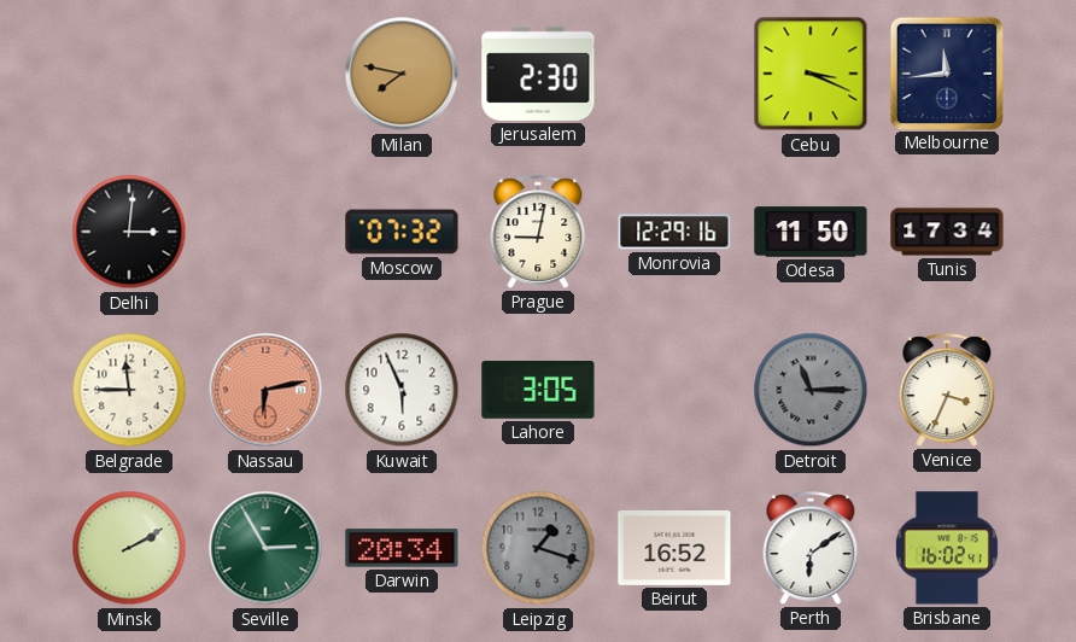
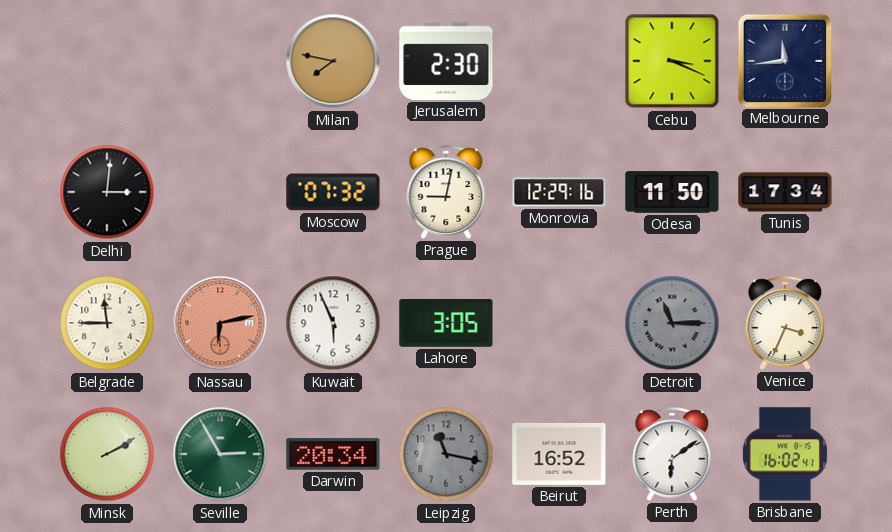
Leipzig: 1:18 -> 11:17
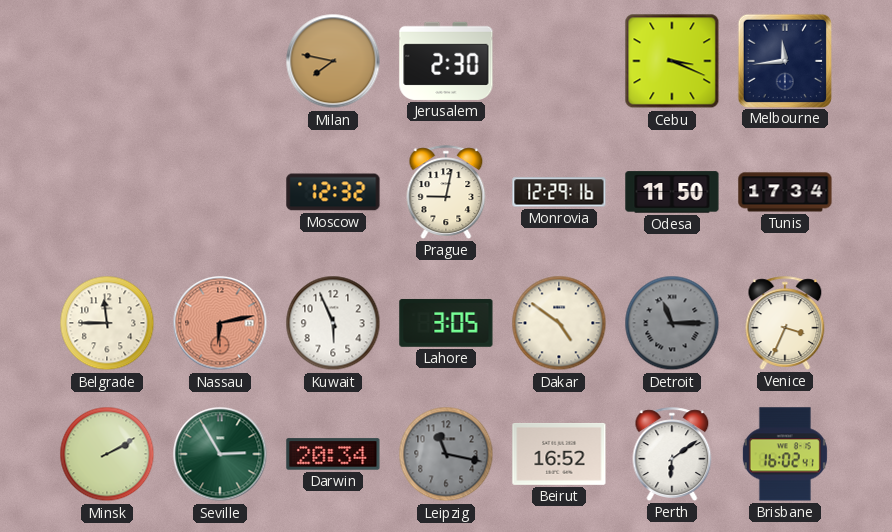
Delhi: 3:01 -> none
Moscow: 07:32 -> 12:32
Dakar: none -> 4:51
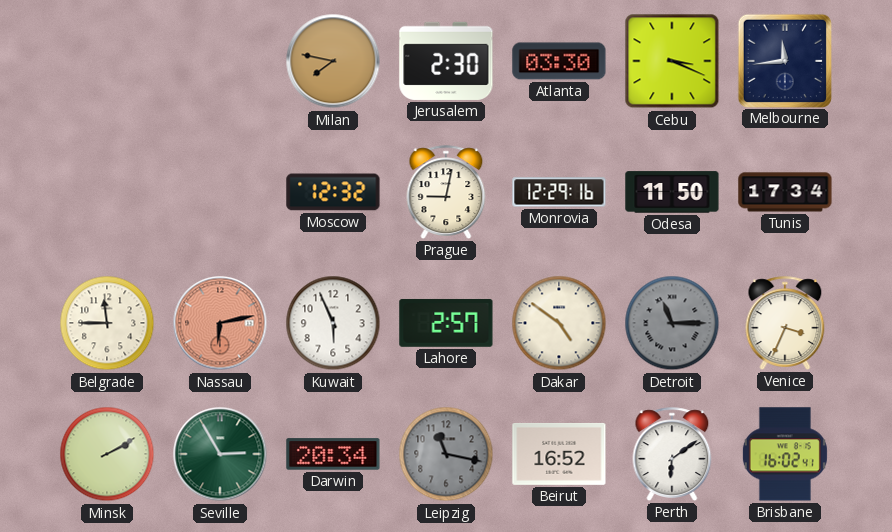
Atlanta: none -> 03:30
Lahore: 3:05 -> 2:57
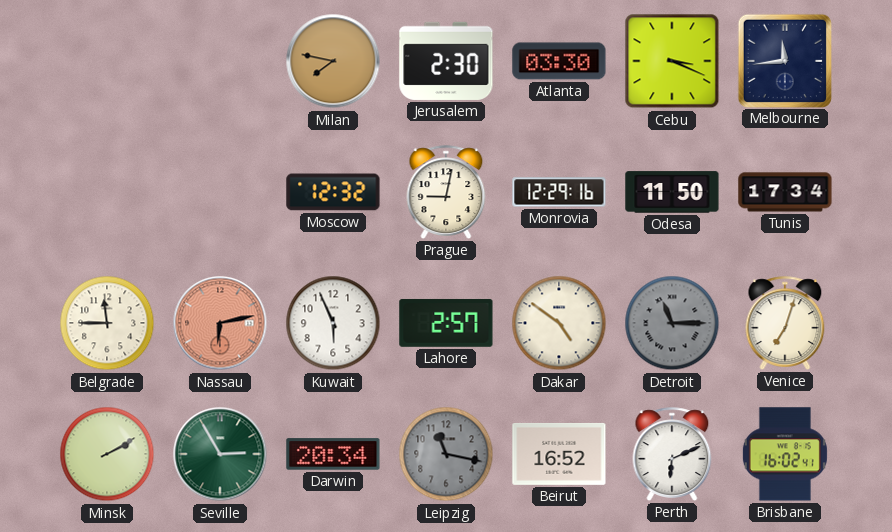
Venice: 3:34 -> 7:03
Perth: 6:09 -> 6:11
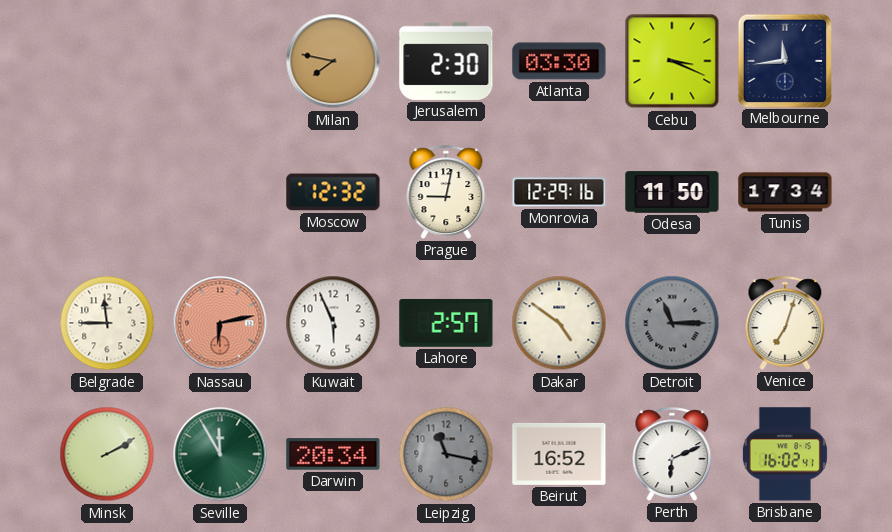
Seville: 2:55 -> 11:55
